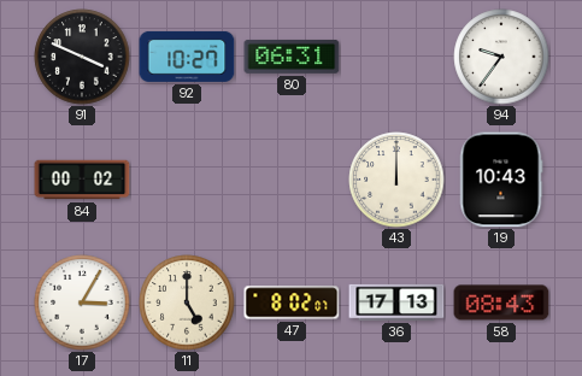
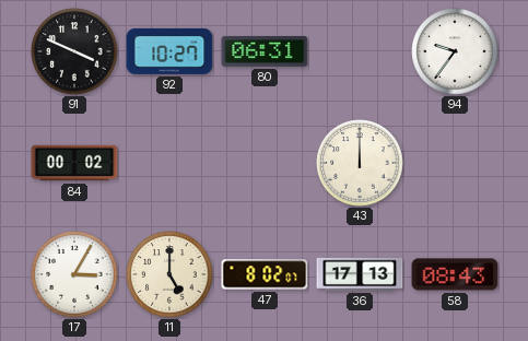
19: 10:43 -> none
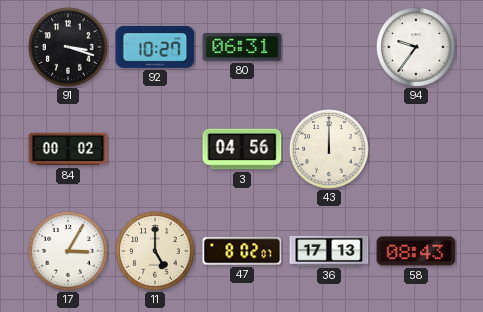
91: 3:49 -> 3:18
3: none -> 04:56
